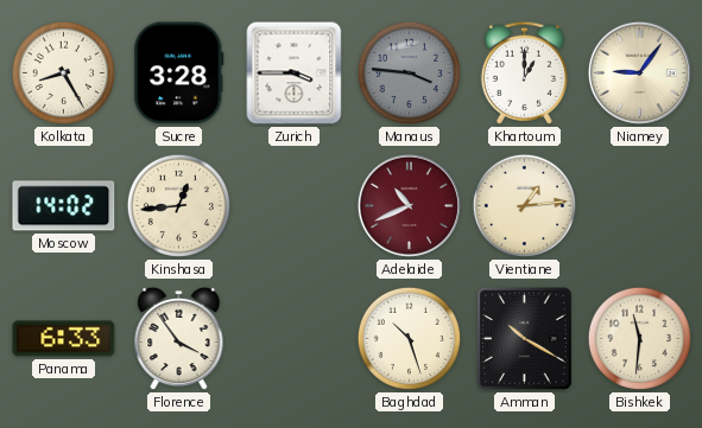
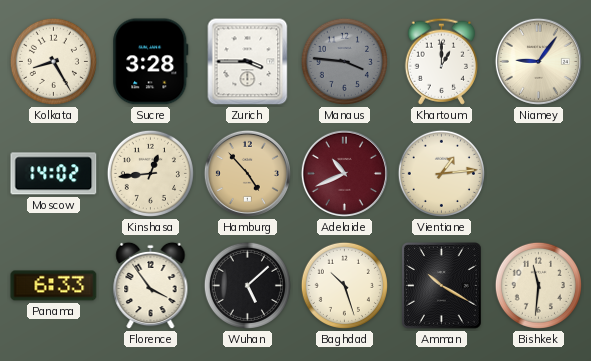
Hamburg: none -> 4:53
Wuhan: none -> 5:08
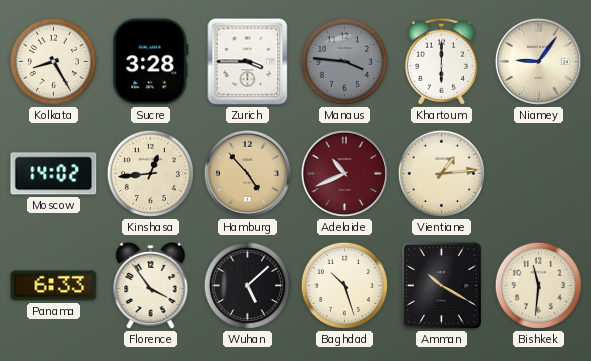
Khartoum: 1:00 -> 6:00
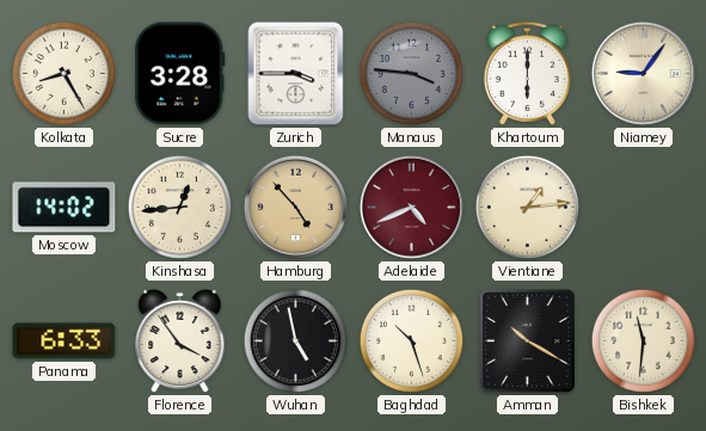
Adelaide: 10:41 -> 4:41
Wuhan: 5:08 -> 4:58
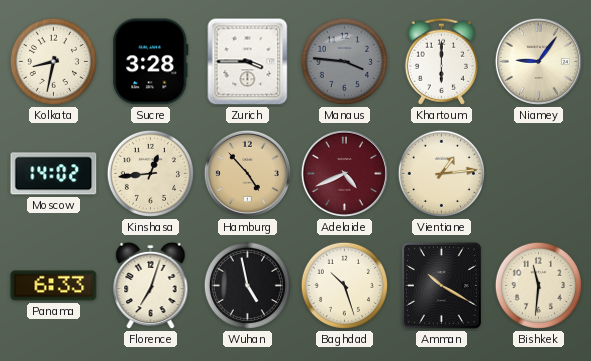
Kolkata: 8:25 -> 8:32
Florence: 3:54 -> 7:03
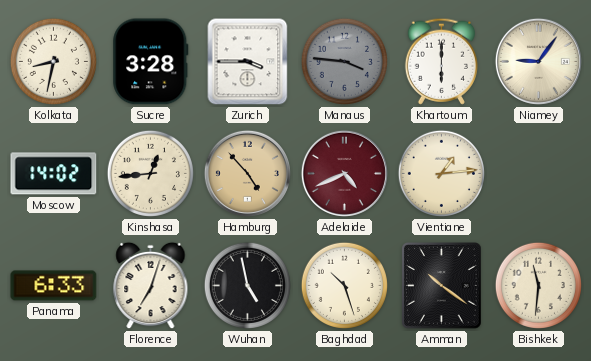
Amman: 10:20 -> 10:21
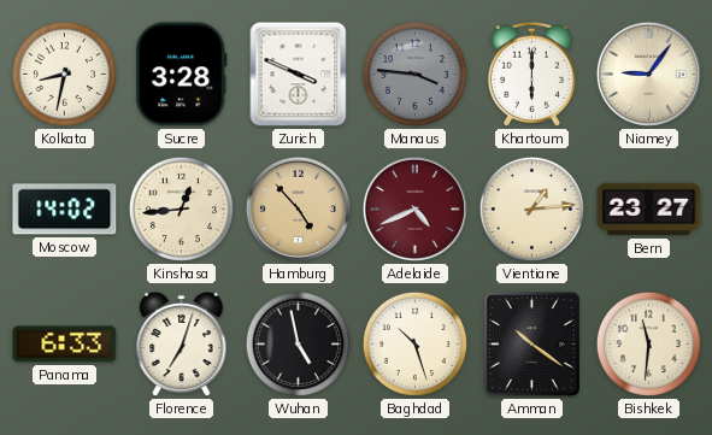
Zurich: 3:45 -> 3:49
Bern: none -> 23:27
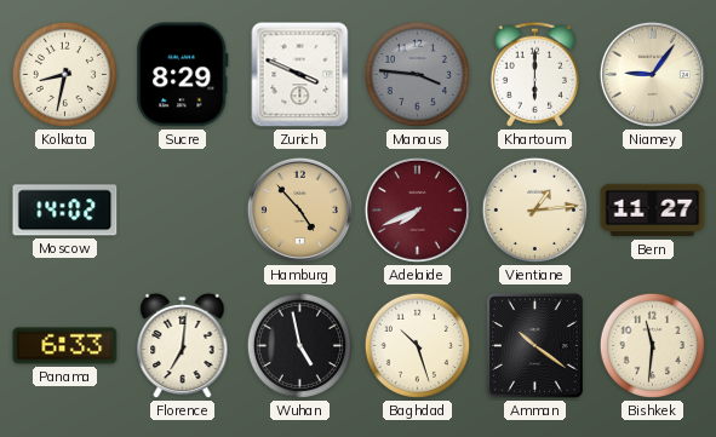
Sucre: 3:28 -> 8:29
Kinshasa: 12:44 -> none
Adelaide: 4:41 -> 7:41
Bern: 23:27 -> 11:27
Florence: 7:03 -> 7:01
